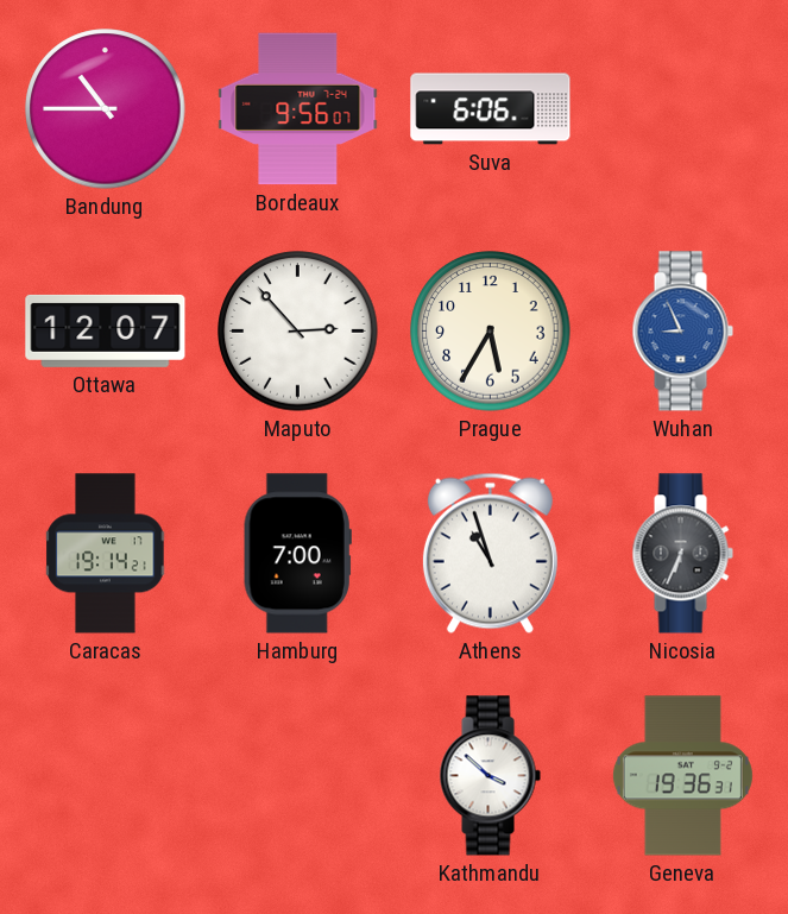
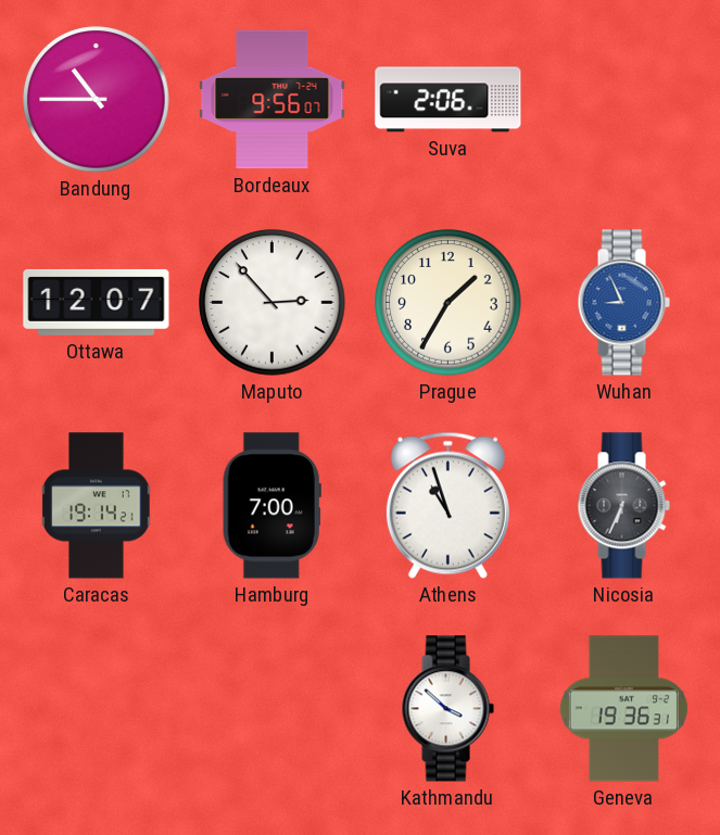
Suva: 6:06 -> 2:06
Prague: 5:35 -> 1:35
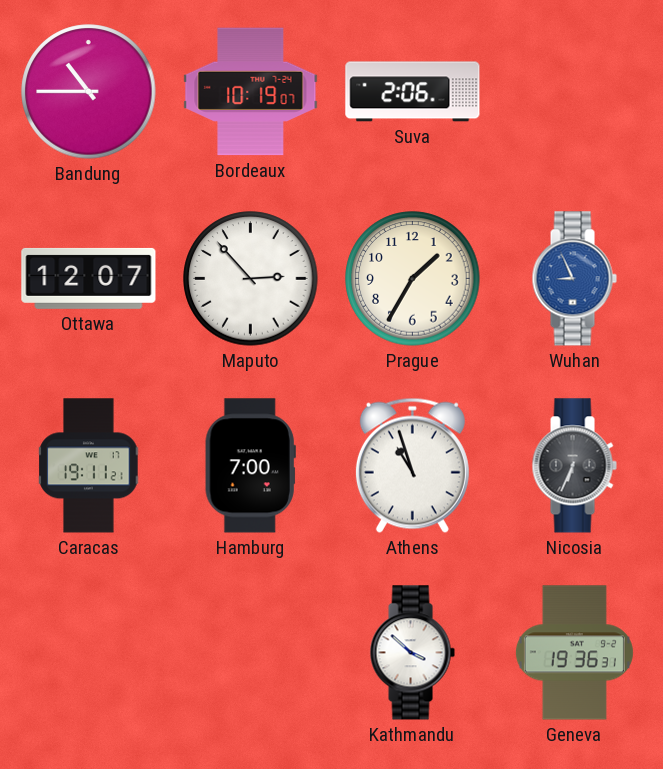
Bordeaux: 9:56 -> 10:19
Caracas: 19:14 -> 19:11
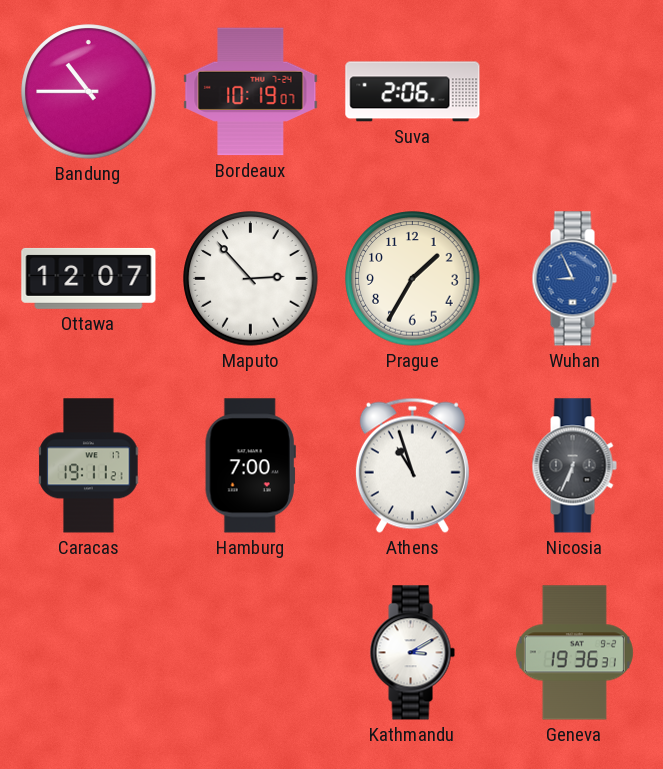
Kathmandu: 3:52 -> 3:10
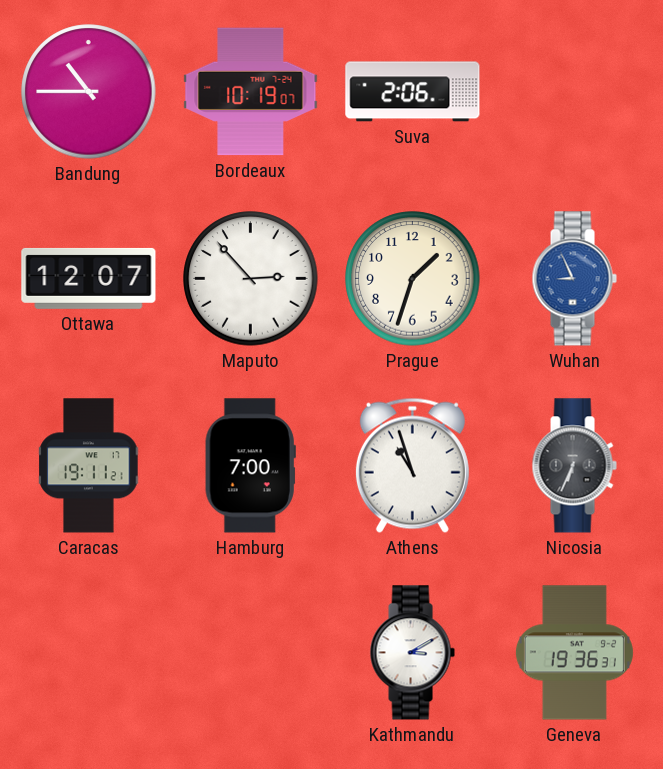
Prague: 1:35 -> 1:33
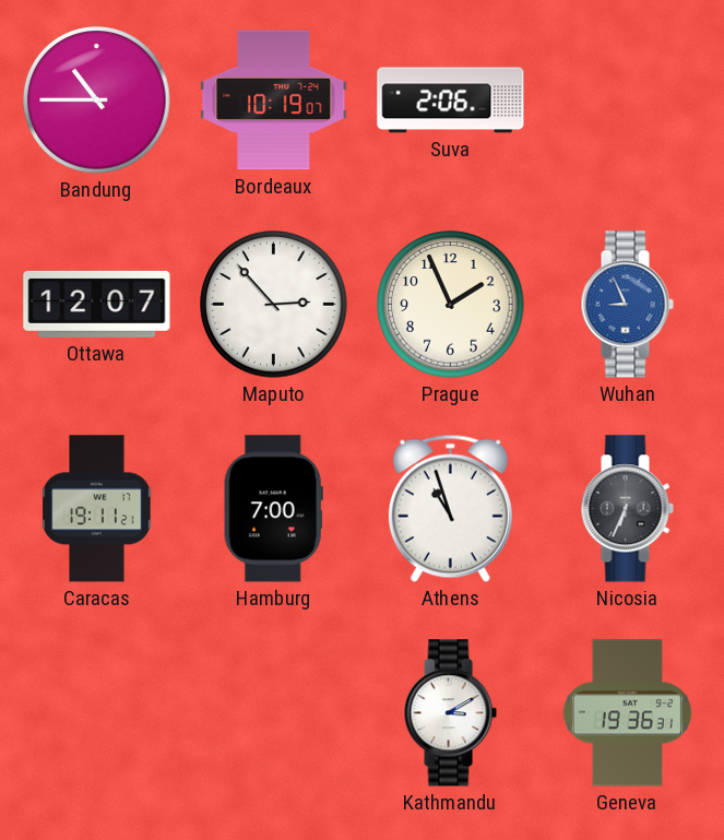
Prague: 1:33 -> 1:56
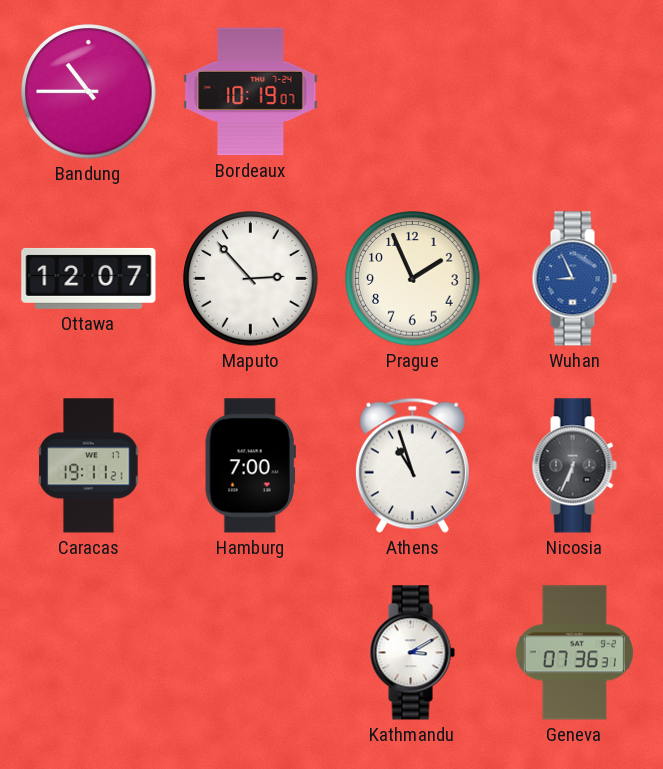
Suva: 2:06 -> none
Geneva: 19:36 -> 07:36
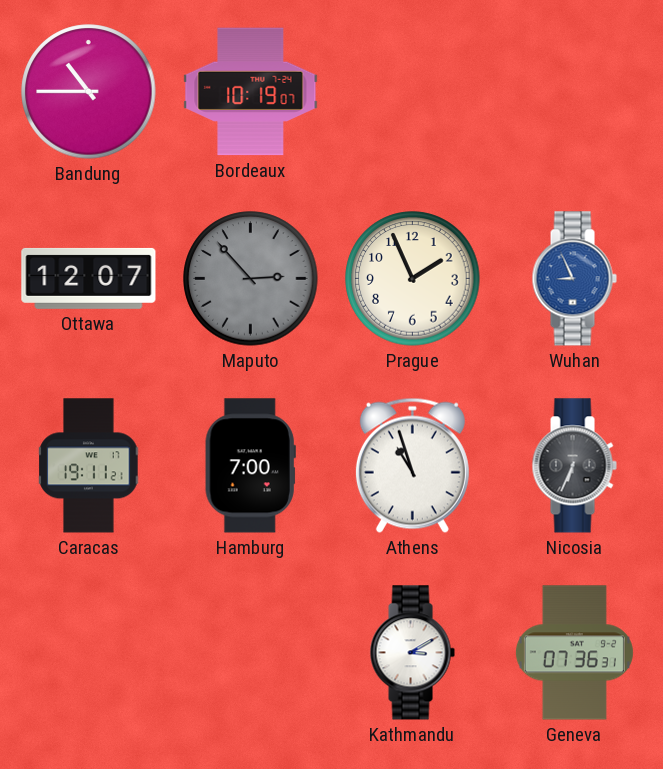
Maputo dial: white -> grey
